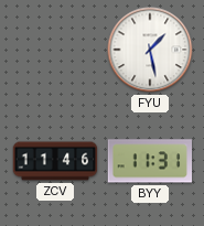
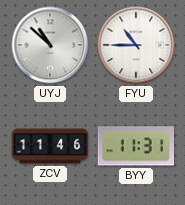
UYJ: none -> 10:52
FYU: 1:28 -> 10:45
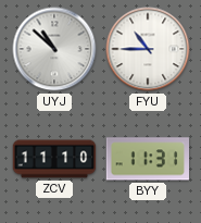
ZCV: 11:46 -> 11:10
